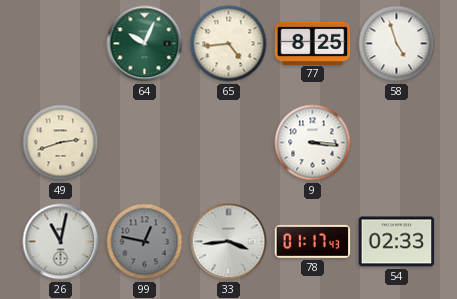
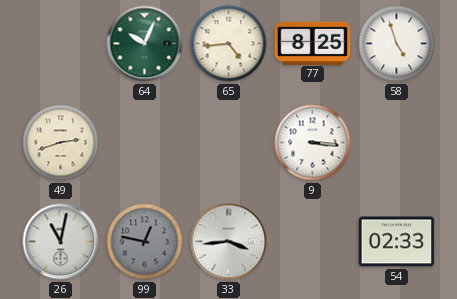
78: 01:17 -> none
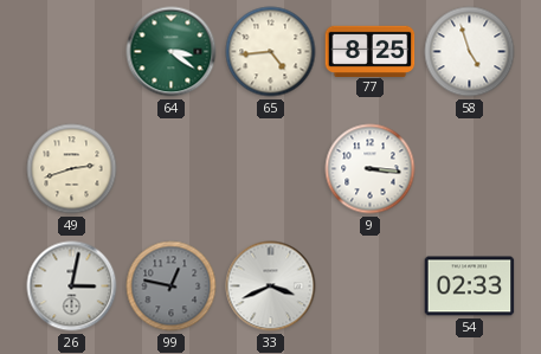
64: 10:04 -> 3:21
26: 11:02 -> 3:02
33: 3:44 -> 3:41
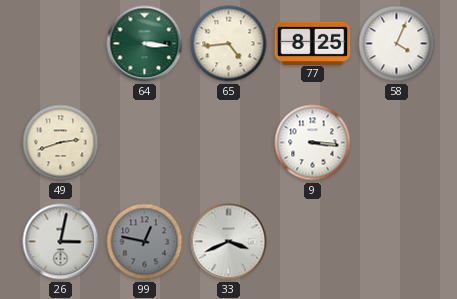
64: 3:21 -> 3:16
58: 4:57 -> 4:04
54: 02:33 -> none
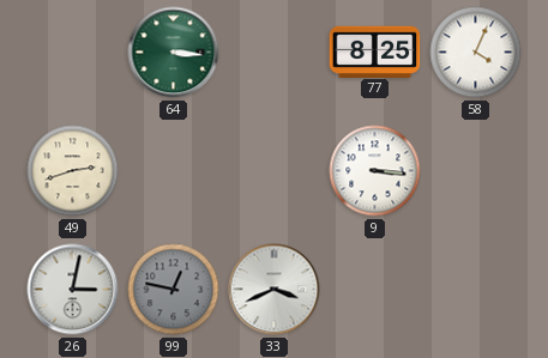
65: 4:44 -> none
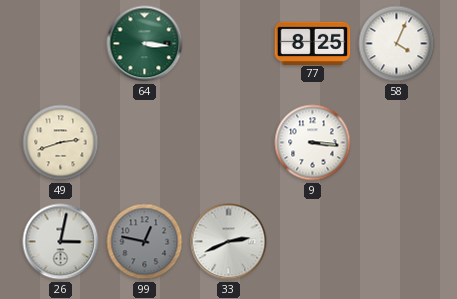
33: 3:41 -> 2:41
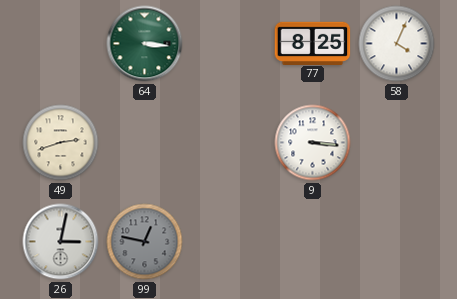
33: 2:41 -> none
